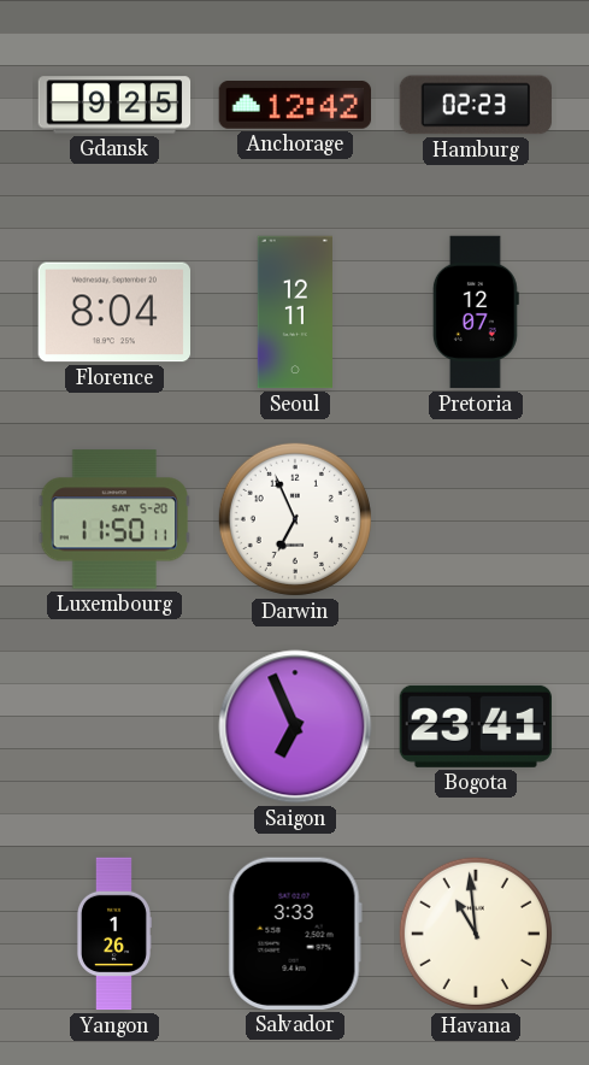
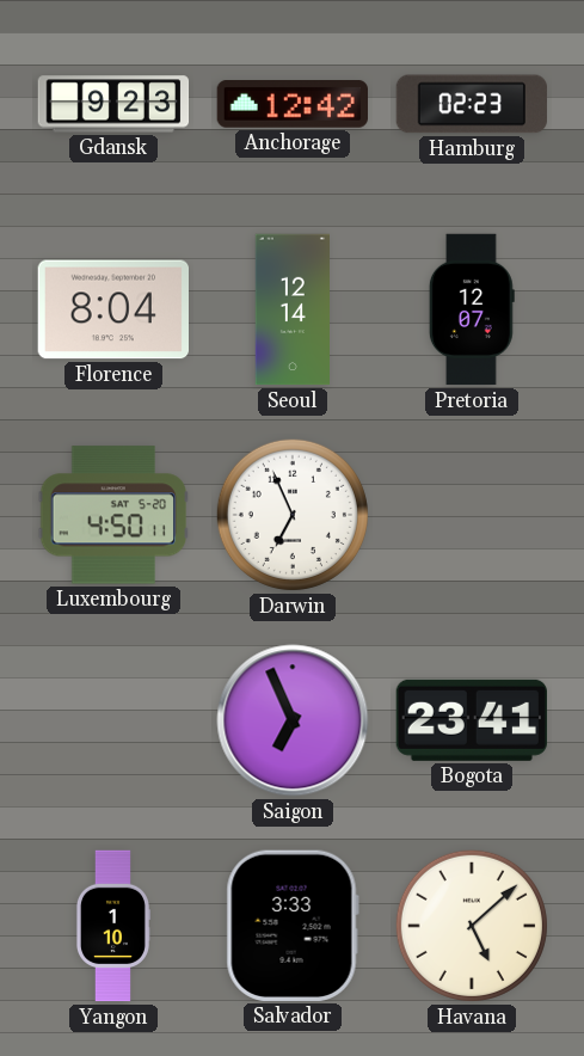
Gdansk: 9:25 -> 9:23
Seoul: 12:11 -> 12:14
Luxembourg: 11:50 -> 4:50
Yangon: 1:26 -> 1:10
Havana: 10:59 -> 5:08
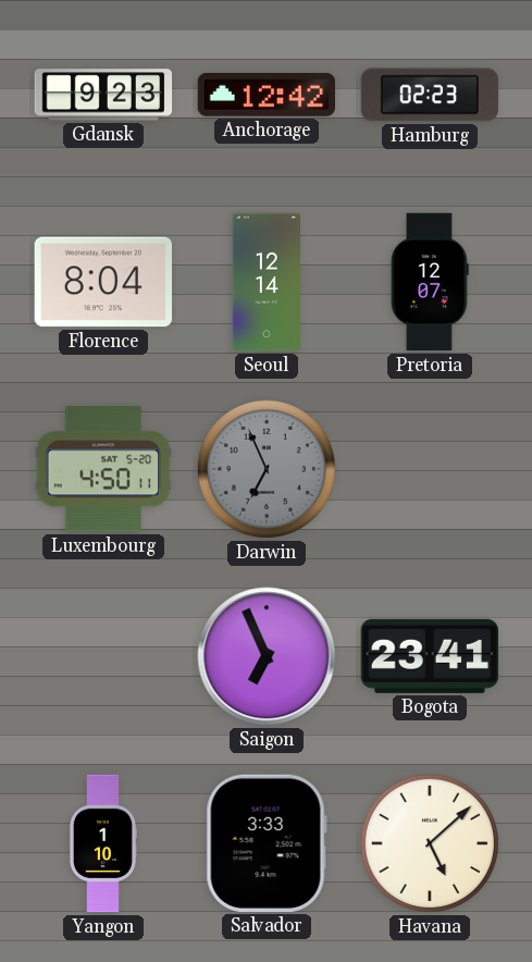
Darwin dial: white -> grey
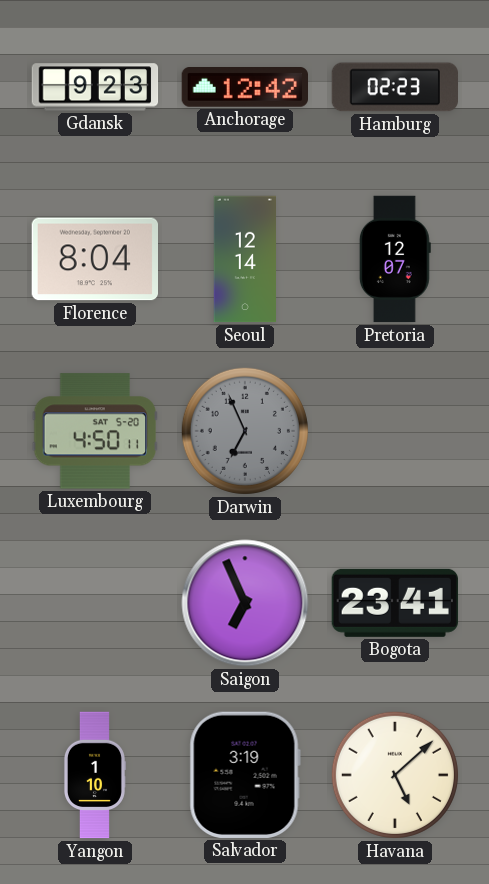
Salvador: 3:33 -> 3:19
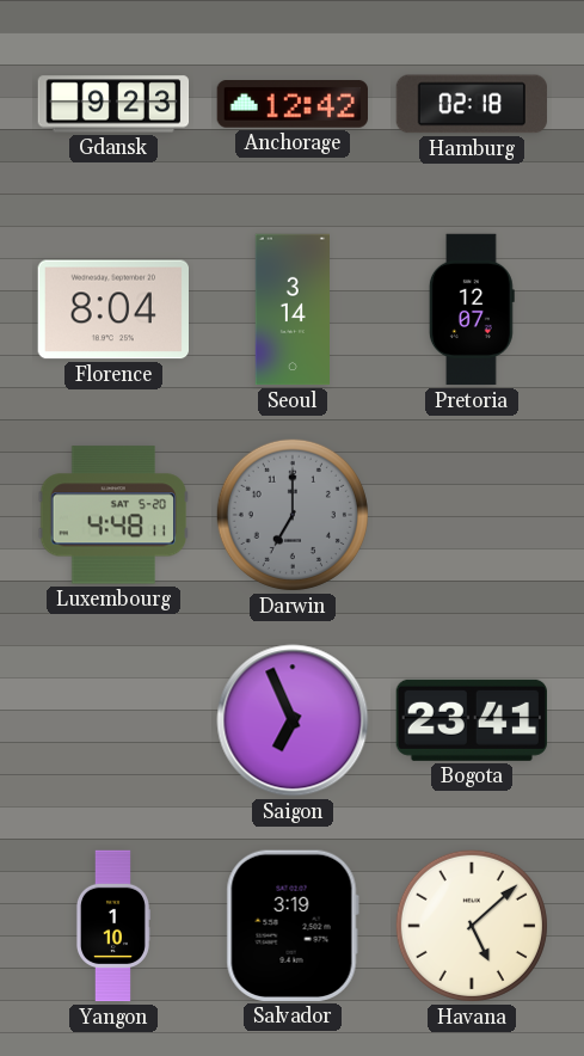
Hamburg: 02:23 -> 02:18
Seoul: 12:14 -> 3:14
Luxembourg: 4:50 -> 4:48
Darwin: 6:56 -> 7:00
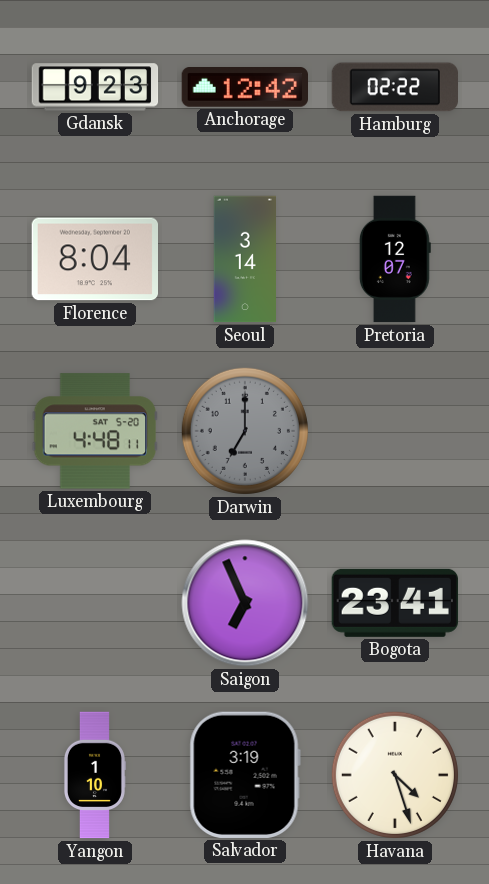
Hamburg: 02:18 -> 02:22
Havana: 5:08 -> 4:27
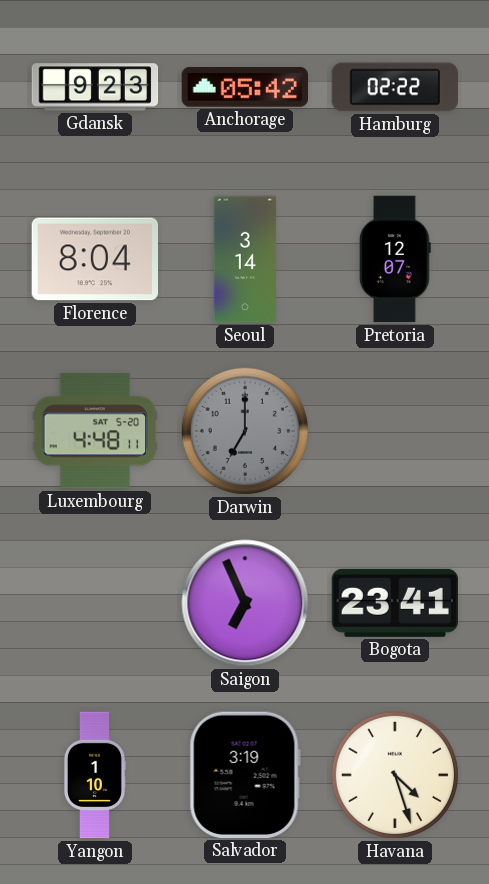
Anchorage: 12:42 -> 05:42
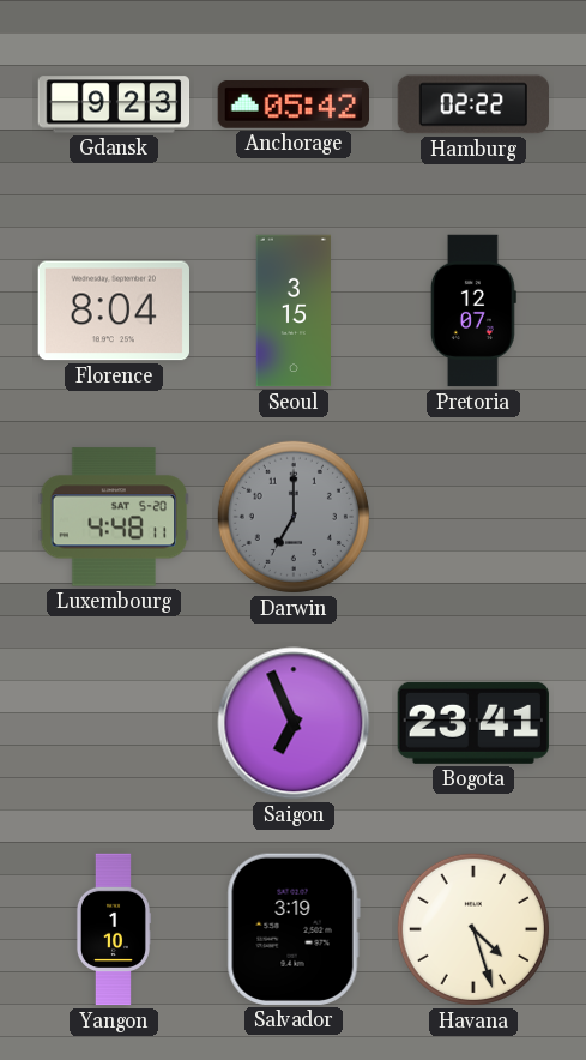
Seoul: 3:14 -> 3:15
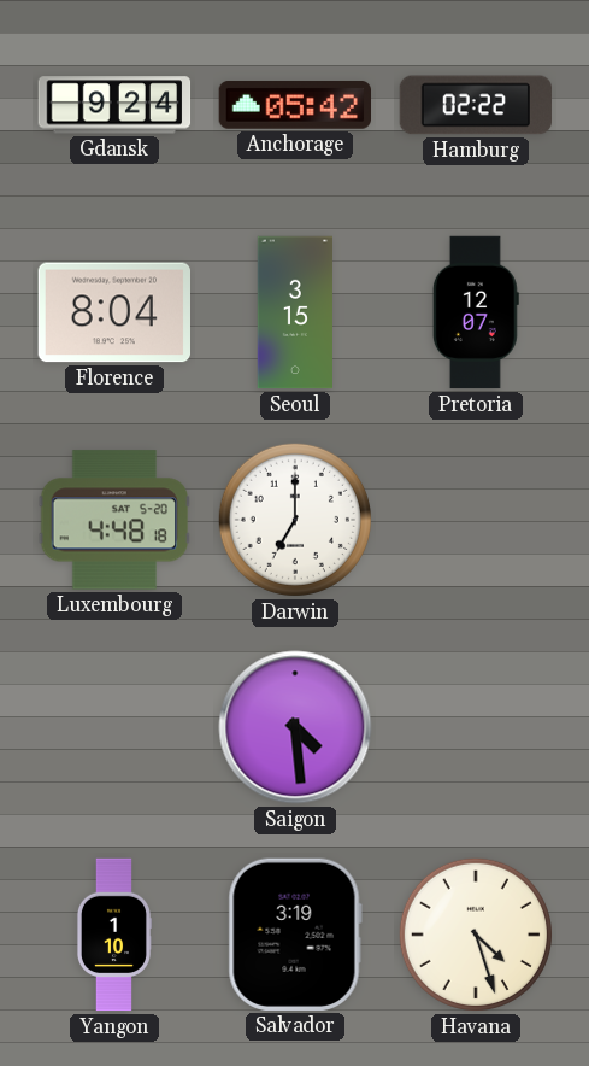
Gdansk: 9:23 -> 9:24
Luxembourg: 4:48:11 -> 4:48:18
Darwin dial: grey -> white
Saigon: 6:56 -> 4:29
Bogota: 23:41 -> none
